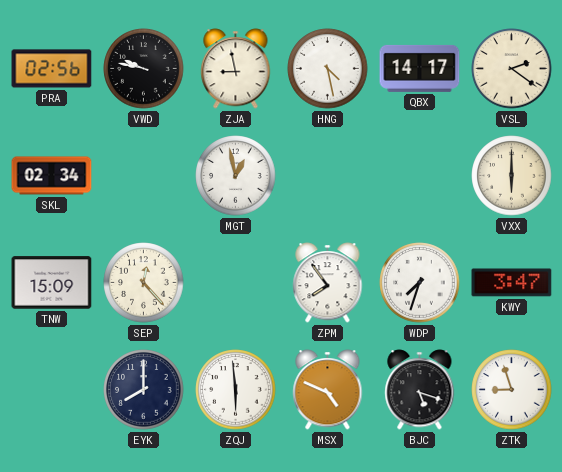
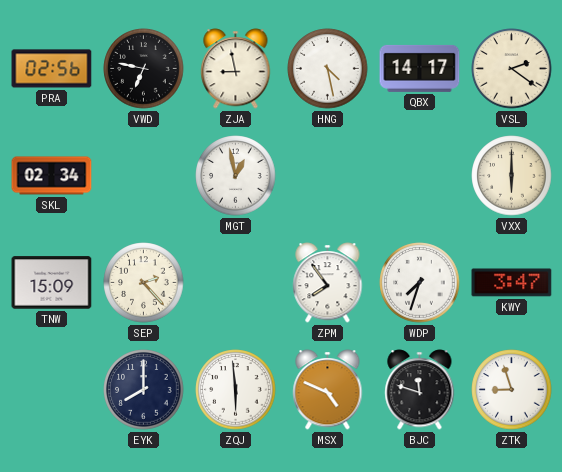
VWD: 9:47 -> 6:47
SEP: 12:23 -> 2:23
BJC: 5:18 -> 11:48
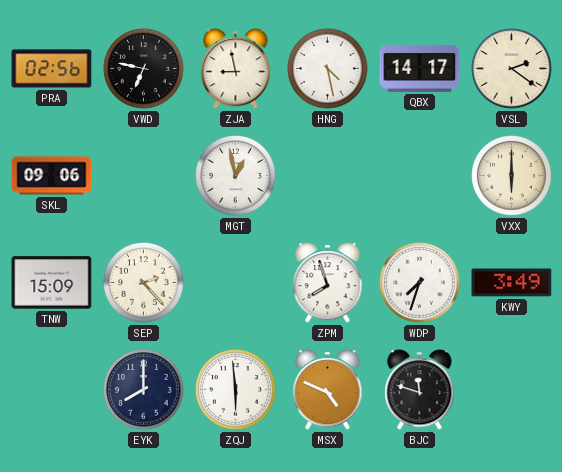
SKL: 02:34 -> 09:06
ZPM: 7:54 -> 7:57
KWY: 3:47 -> 3:49
ZTK: 8:57 -> none
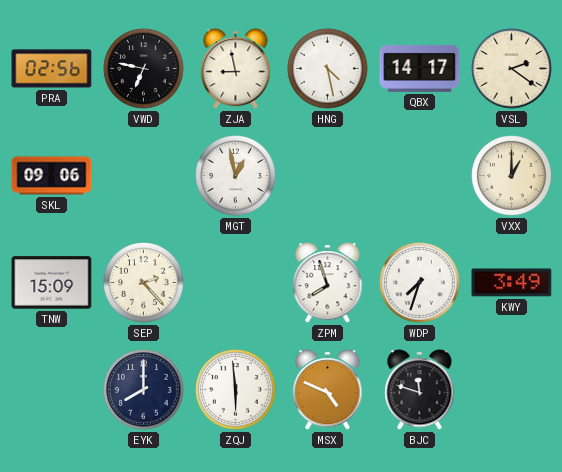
VXX: 6:00 -> 1:00
